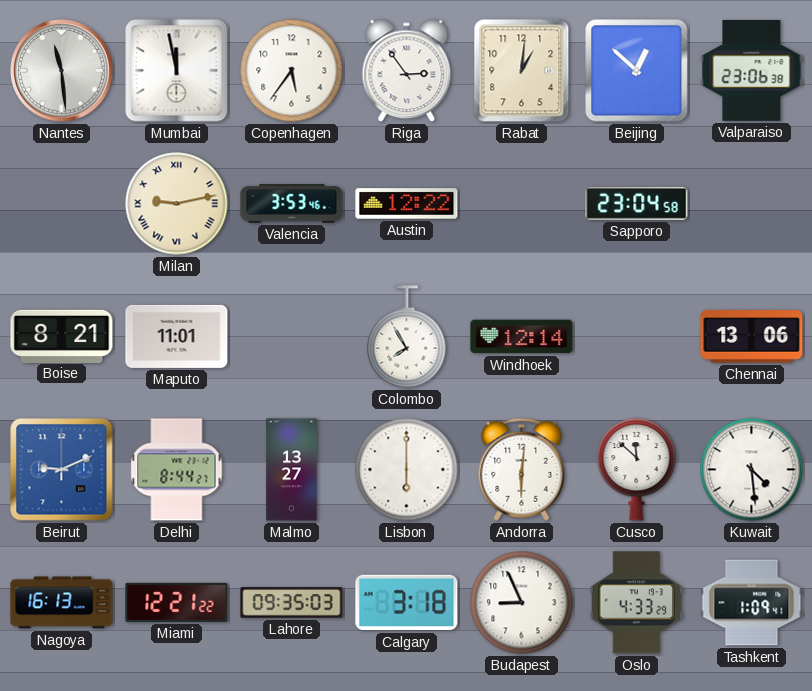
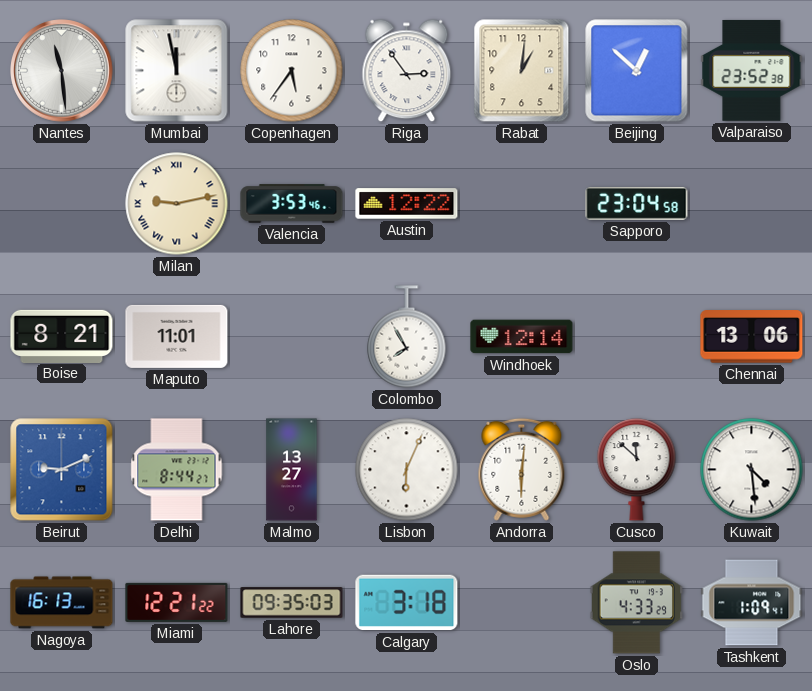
Valparaiso: 23:06 -> 23:52
Lisbon: 6:00 -> 6:04
Budapest: 8:56 -> none
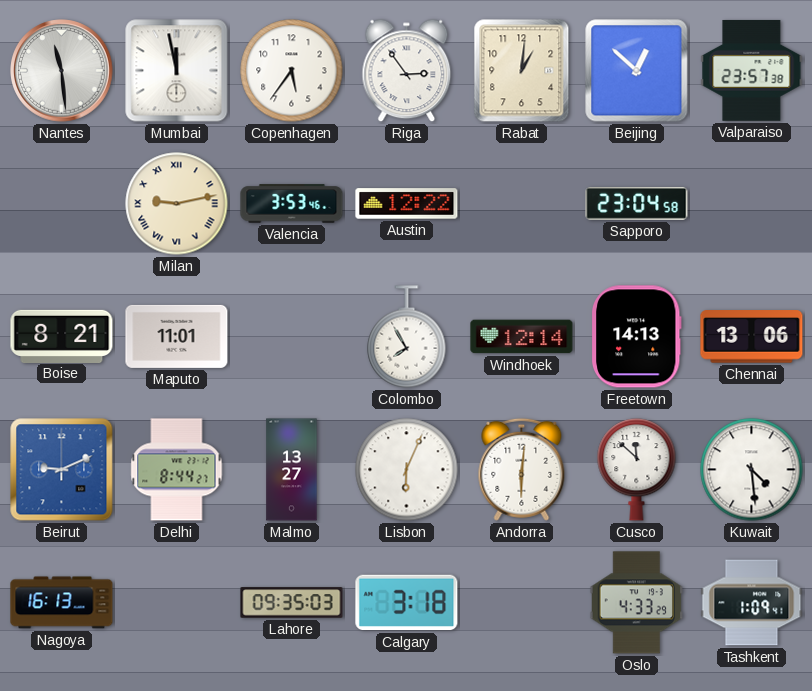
Valparaiso: 23:52 -> 23:57
Freetown: none -> 14:13
Miami: 12:21 -> none
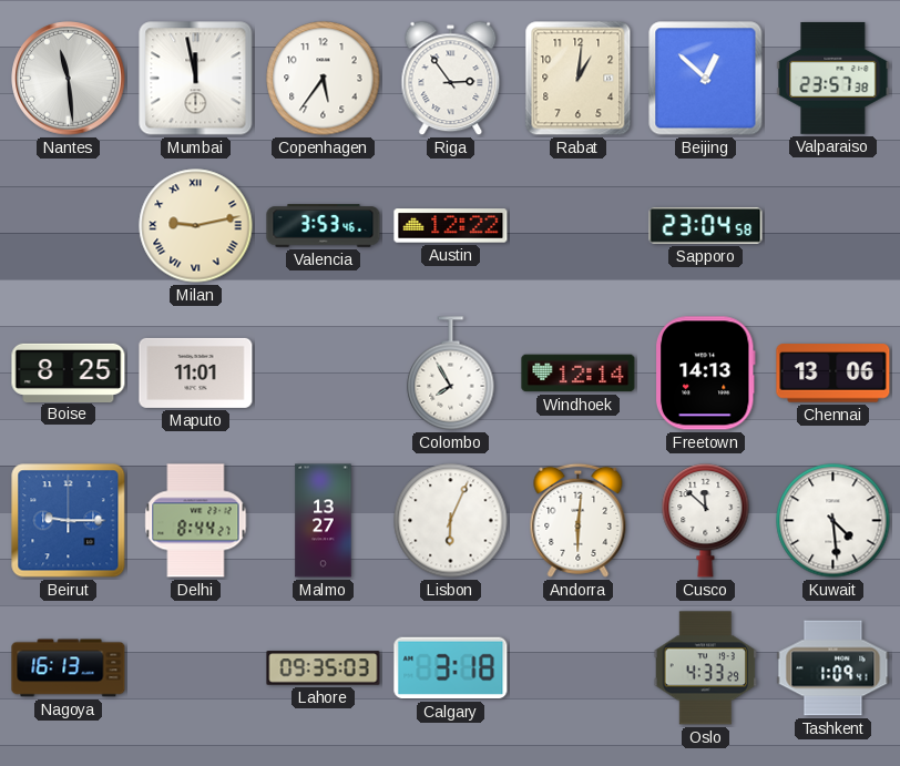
Boise: 8:21 -> 8:25
Beirut: 9:11 -> 9:15
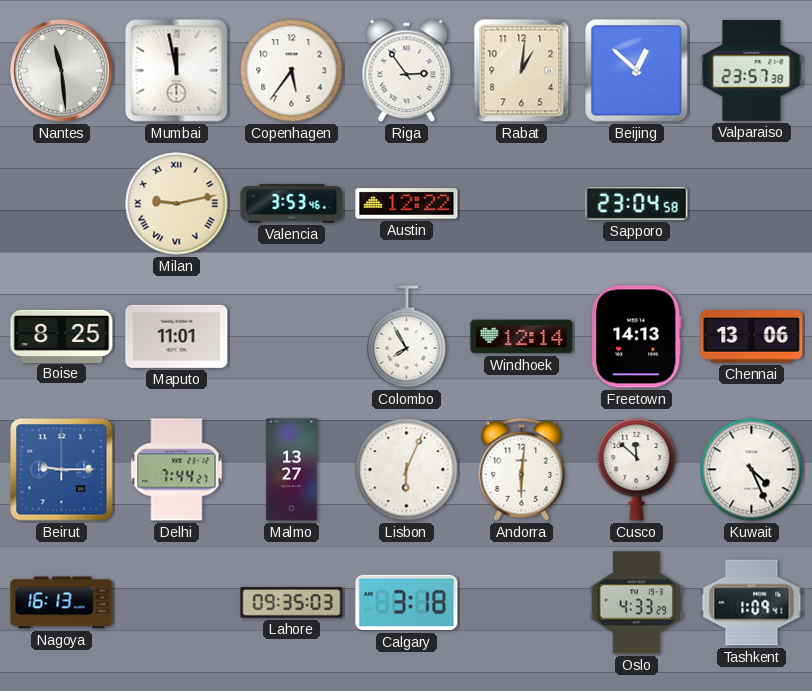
Delhi: 8:44 -> 7:44
Kuwait: 4:29 -> 4:26
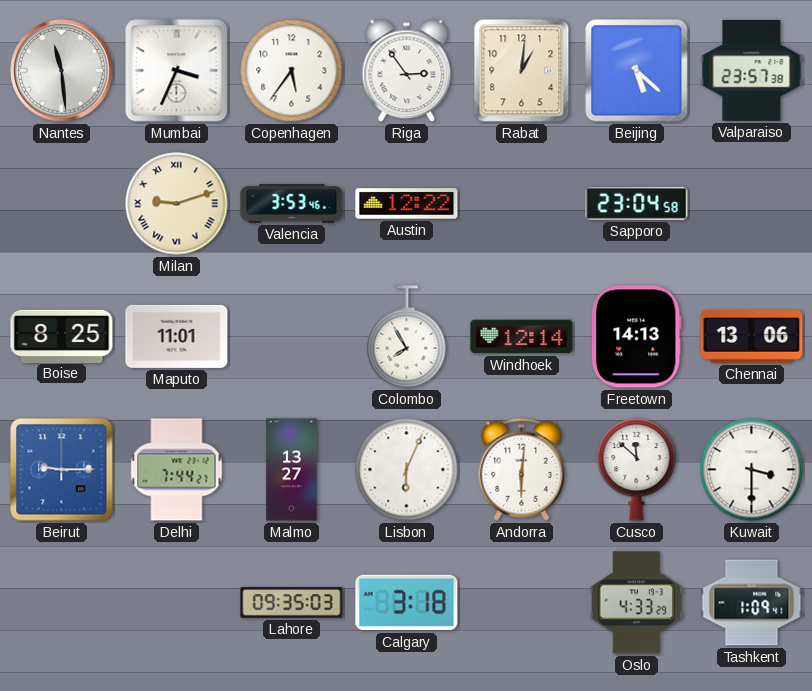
Mumbai: 11:58 -> 3:34
Beijing: 12:52 -> 5:22
Milan: 9:13 -> 9:12
Kuwait: 4:26 -> 3:30
Nagoya: 16:13 -> none
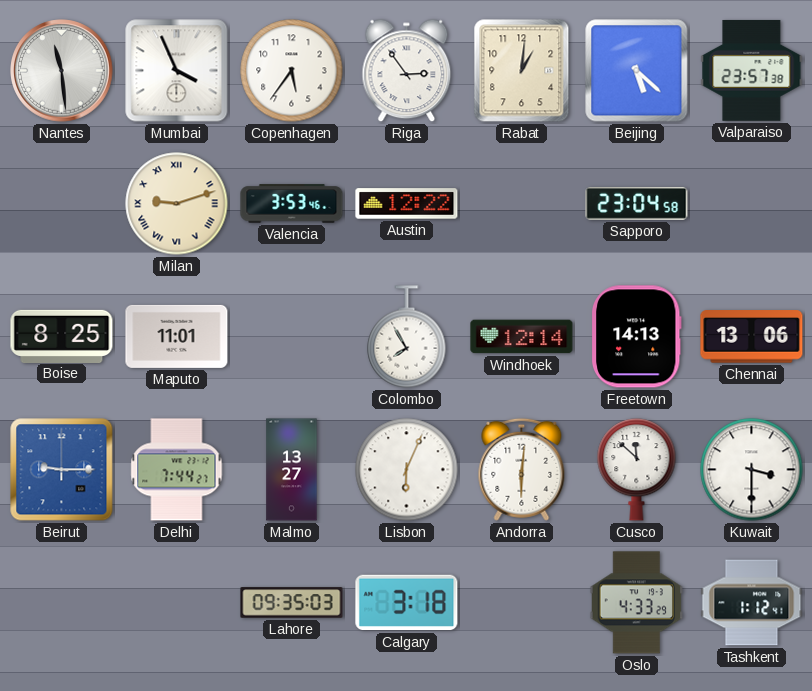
Mumbai: 3:34 -> 3:56
Tashkent: 1:09 -> 1:12
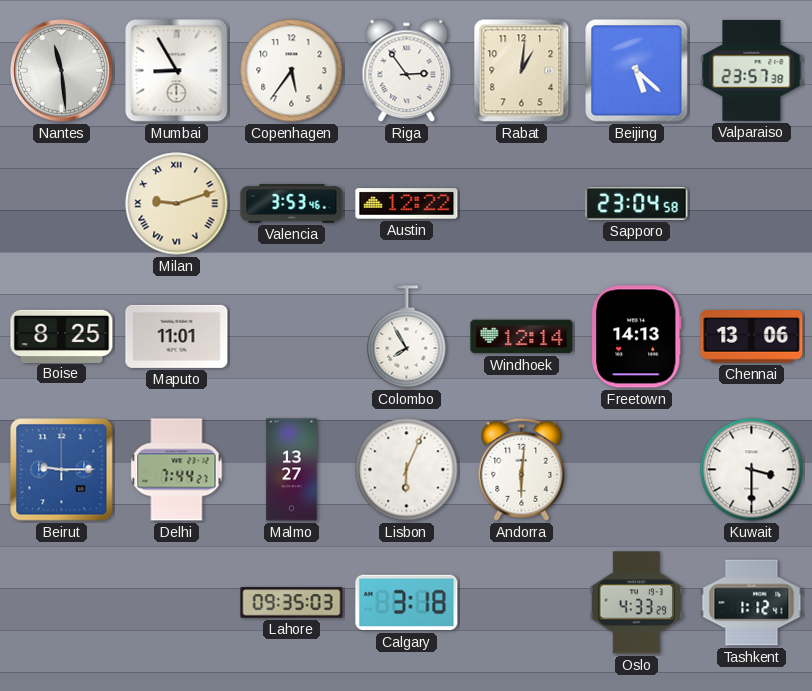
Mumbai: 3:56 -> 8:55
Cusco: 11:52 -> none
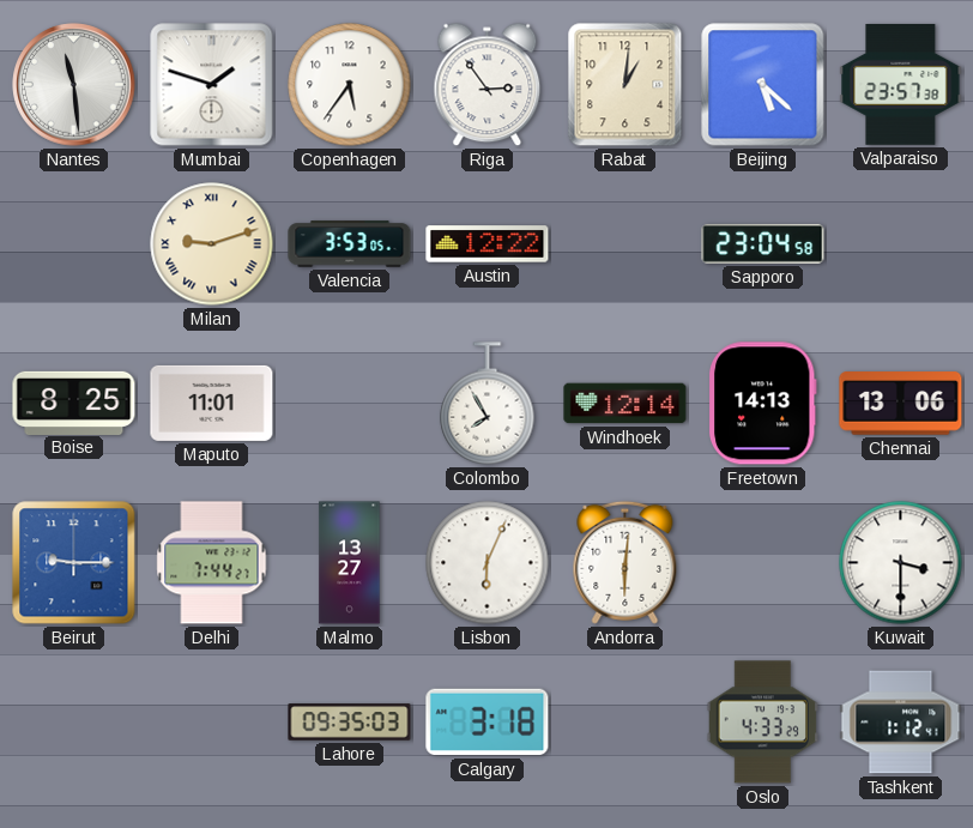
Mumbai: 8:55 -> 1:48
Valencia: 3:53:46 -> 3:53:05
